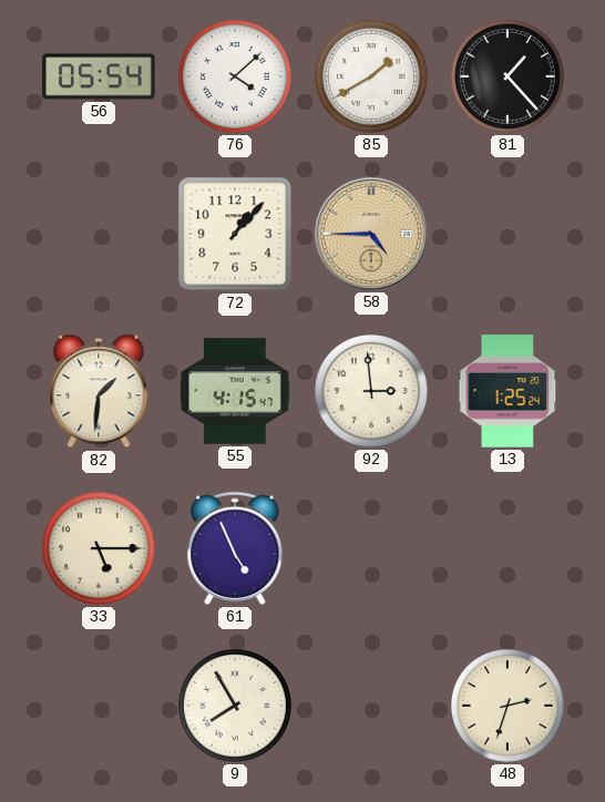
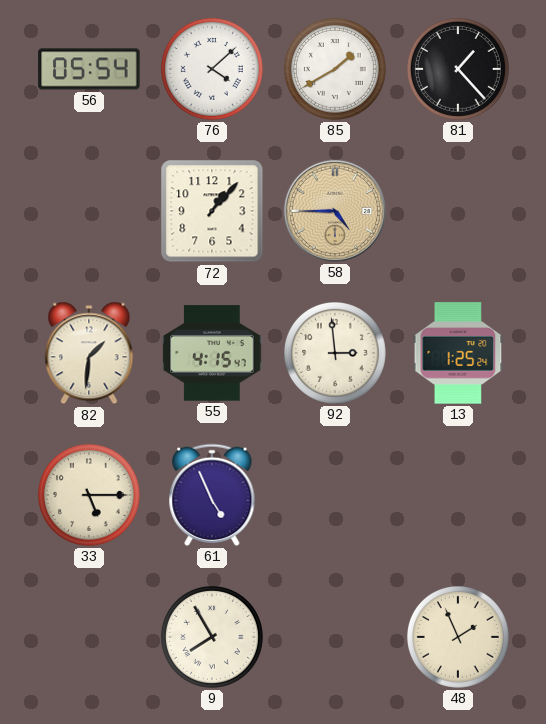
48: 2:33 -> 1:56
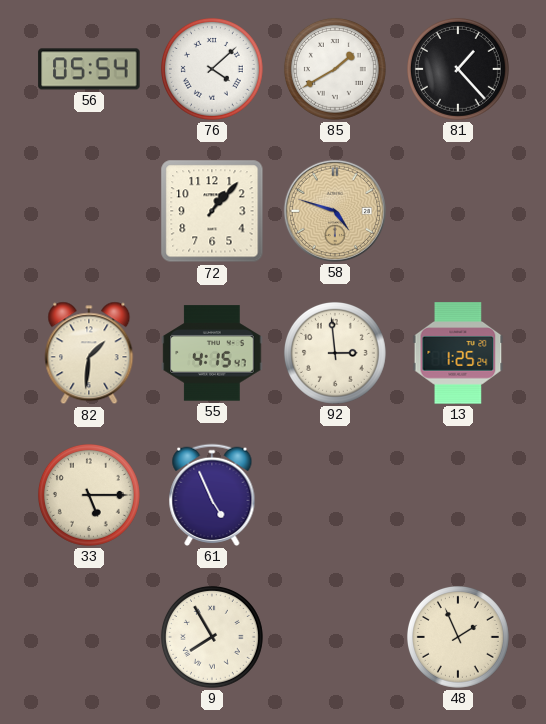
58: 4:45 -> 4:48
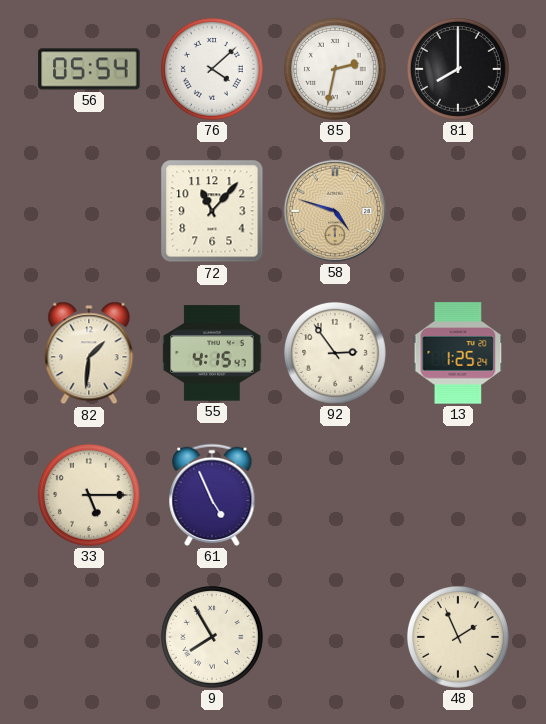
85: 1:40 -> 2:32
81: 1:23 -> 8:00
72: 1:07 -> 11:07
92: 2:59 -> 2:54
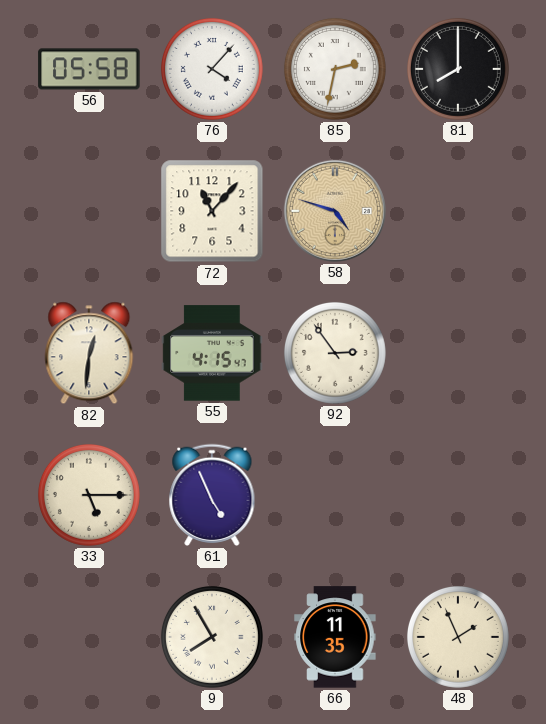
56: 05:54 -> 05:58
76: 4:08 -> 4:07
82: 1:31 -> 12:31
13: 1:25 -> none
66: none -> 11:35
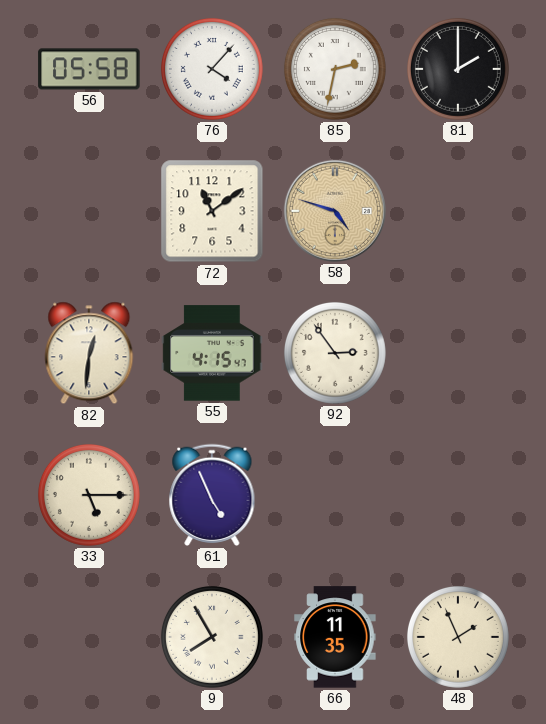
81: 8:00 -> 2:00
72: 11:07 -> 11:09
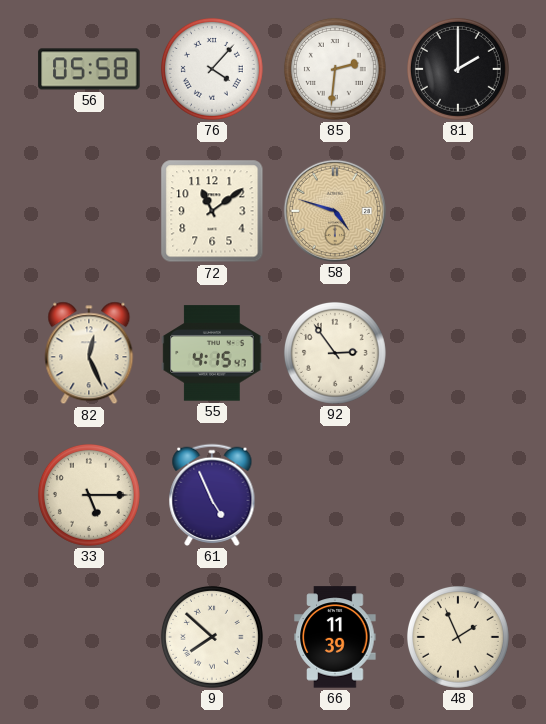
85: 2:32 -> 2:31
82: 12:31 -> 12:26
9: 7:55 -> 7:52
66: 11:35 -> 11:39
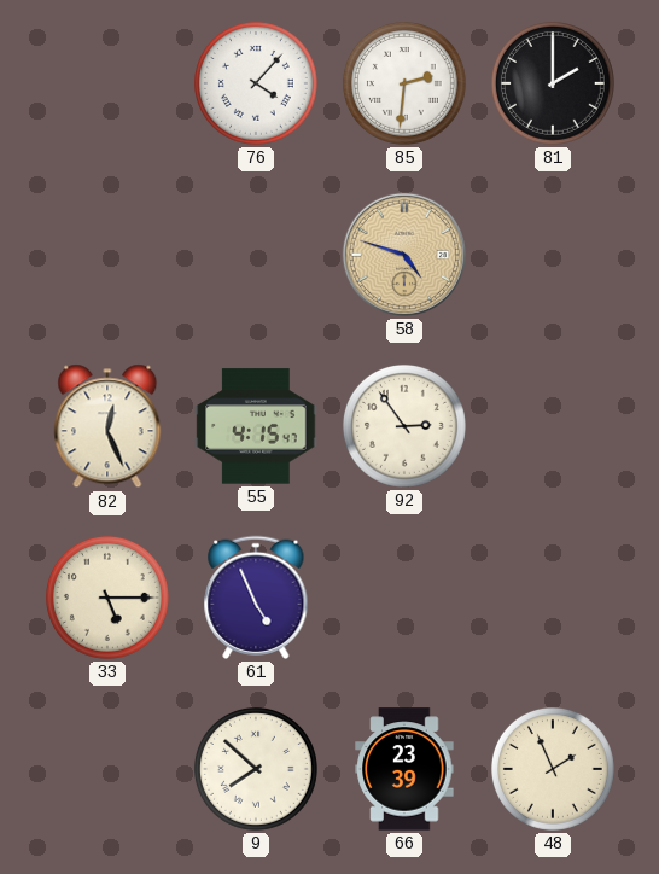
56: 05:58 -> none
72: 11:09 -> none
66: 11:39 -> 23:39
